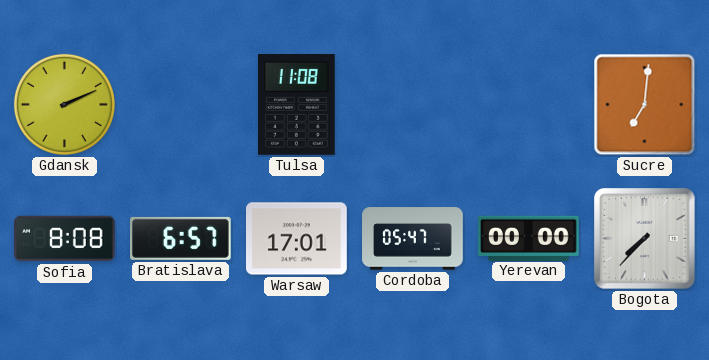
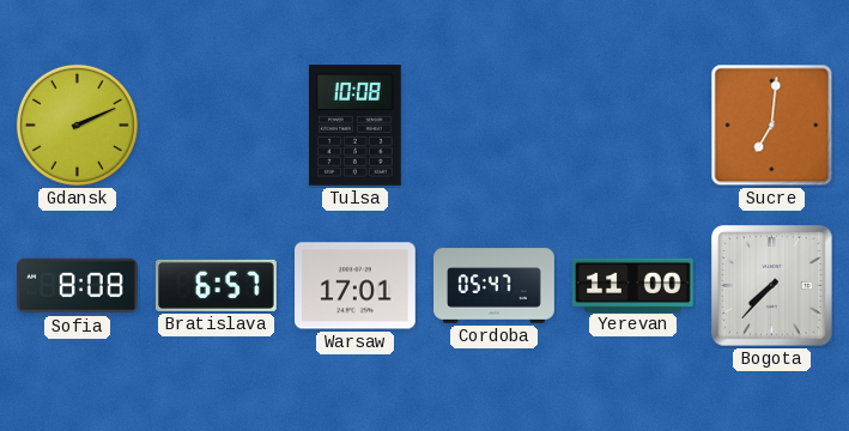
Tulsa: 11:08 -> 10:08
Yerevan: 00:00 -> 11:00
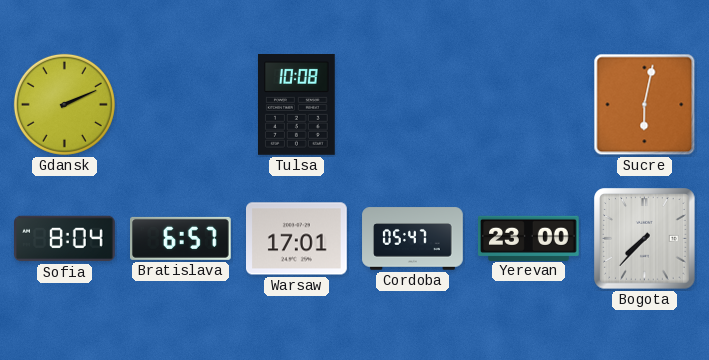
Sucre: 7:01 -> 6:02
Sofia: 8:08 -> 8:04
Yerevan: 11:00 -> 23:00
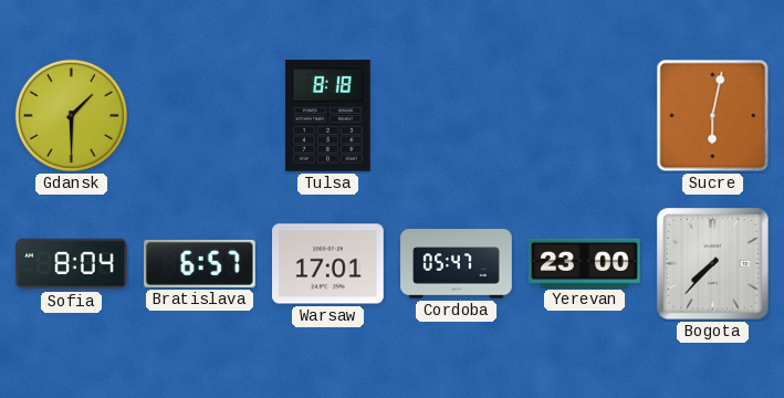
Gdansk: 2:11 -> 1:30
Tulsa: 10:08 -> 8:18
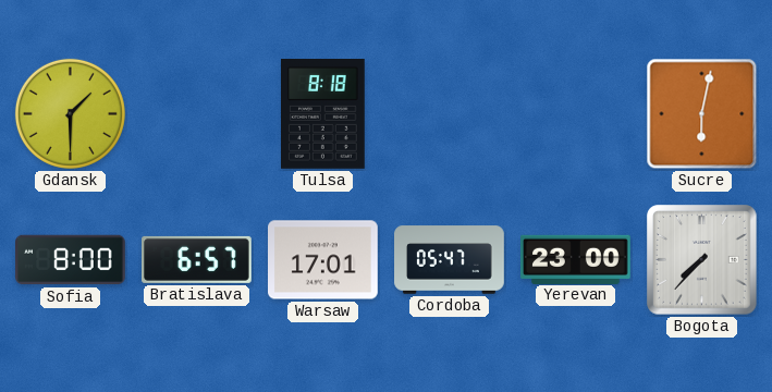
Sofia: 8:04 -> 8:00
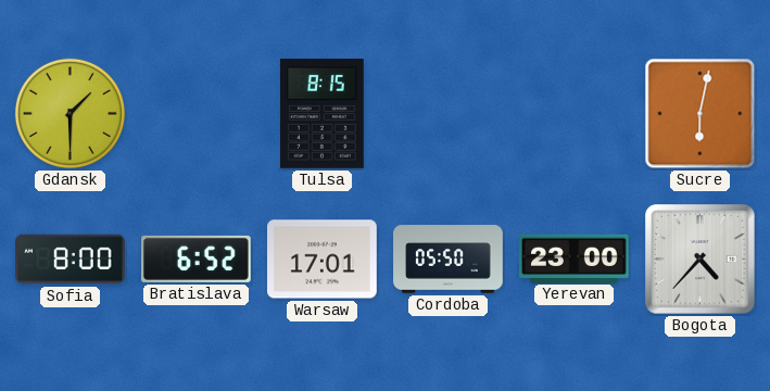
Tulsa: 8:18 -> 8:15
Bratislava: 6:57 -> 6:52
Cordoba: 05:47 -> 05:50
Bogota: 7:37 -> 4:37
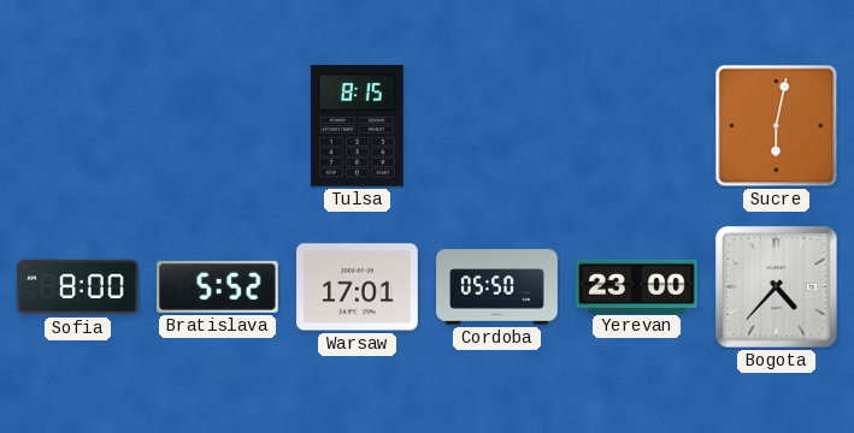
Gdansk: 1:30 -> none
Bratislava: 6:52 -> 5:52
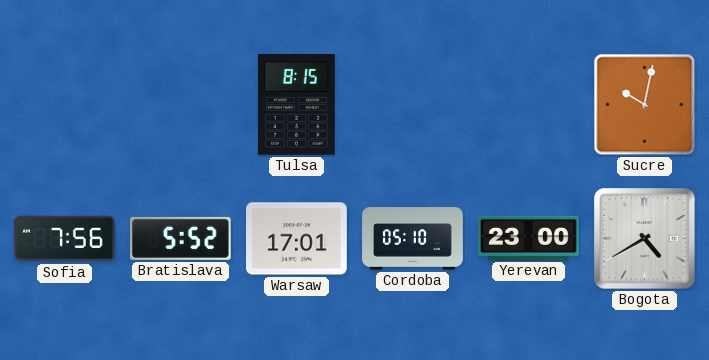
Sucre: 6:02 -> 10:02
Sofia: 8:00 -> 7:56
Cordoba: 05:50 -> 05:10
Bogota: 4:37 -> 4:40
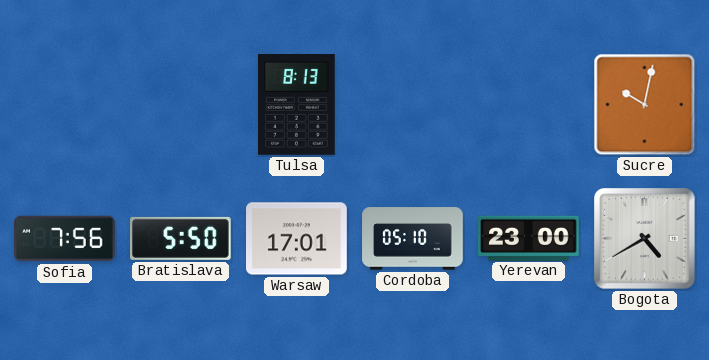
Tulsa: 8:15 -> 8:13
Bratislava: 5:52 -> 5:50
